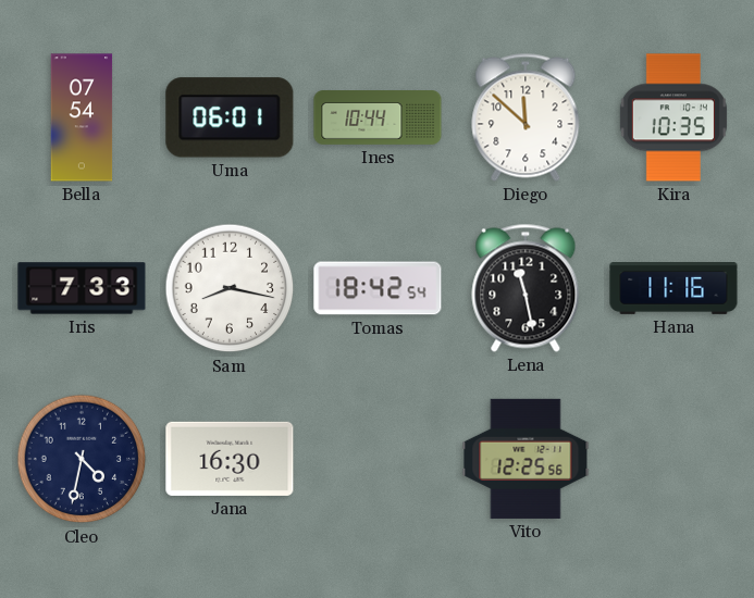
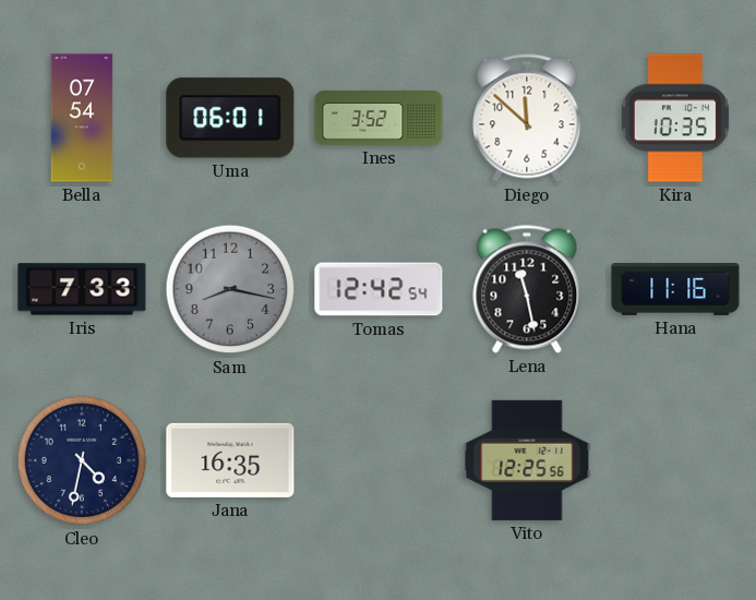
Ines: 10:44 -> 3:52
Sam dial: white -> grey
Tomas: 18:42 -> 12:42
Jana: 16:30 -> 16:35
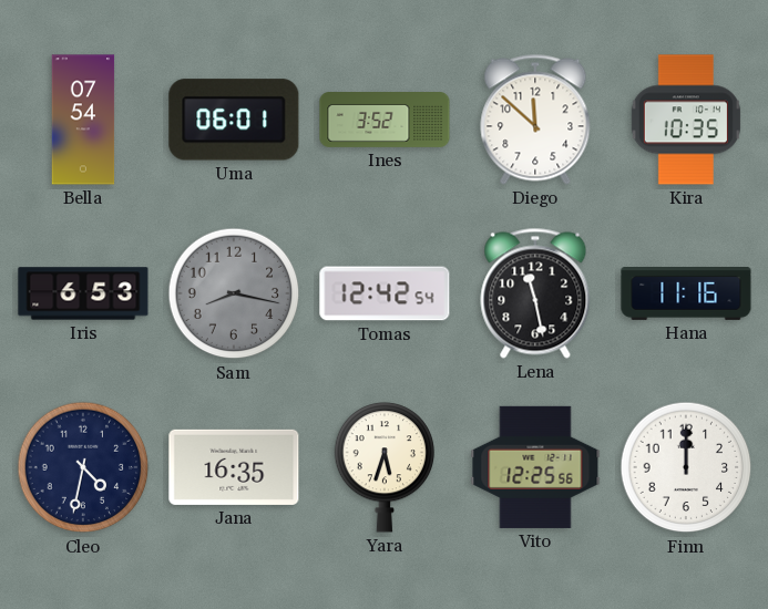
Iris: 7:33 -> 6:53
Yara: none -> 5:33
Finn: none -> 12:00
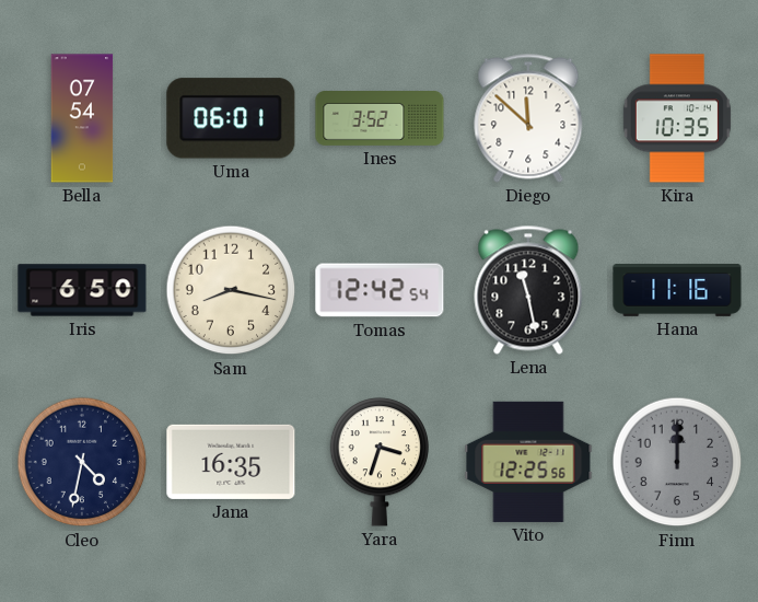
Iris: 6:53 -> 6:50
Sam dial: grey -> cream
Yara: 5:33 -> 3:33
Finn dial: white -> grey
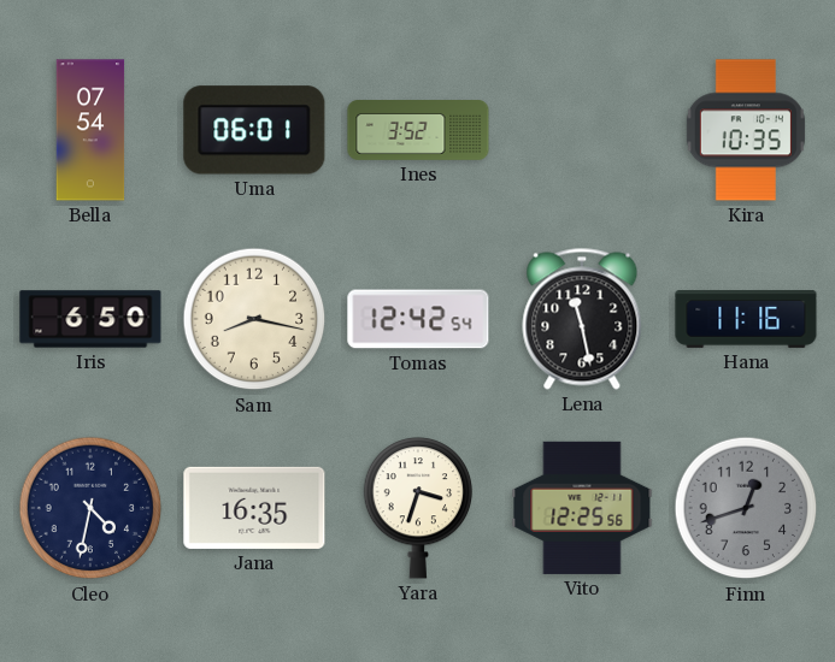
Diego: 11:52 -> none
Finn: 12:00 -> 12:42
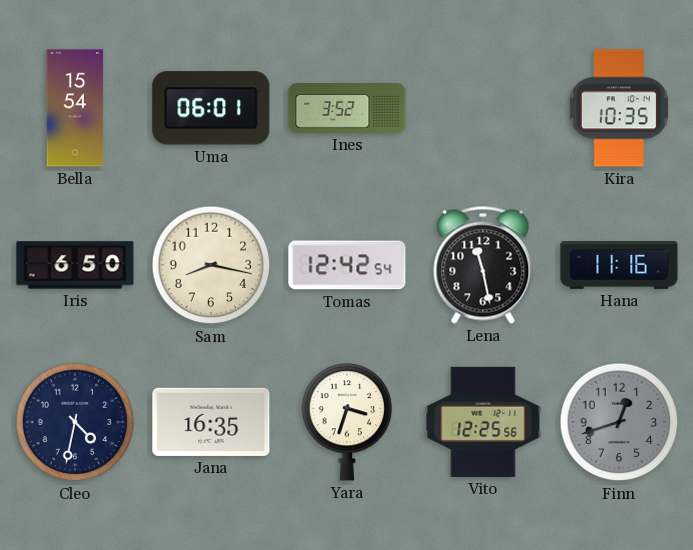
Bella: 07:54 -> 15:54
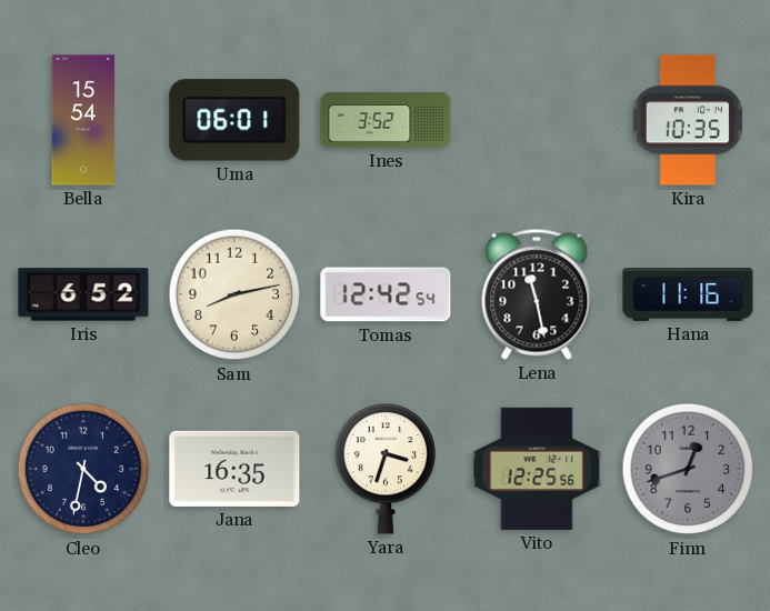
Iris: 6:50 -> 6:52
Sam: 8:17 -> 8:13
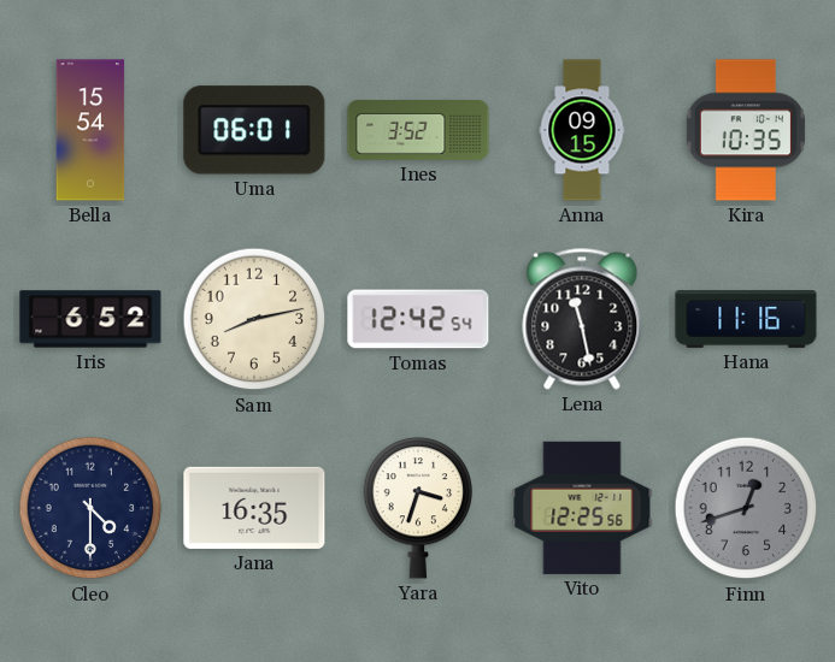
Anna: none -> 09:15
Cleo: 4:32 -> 4:30
